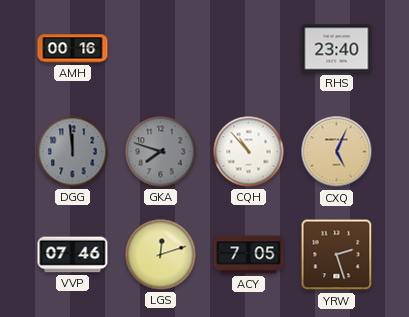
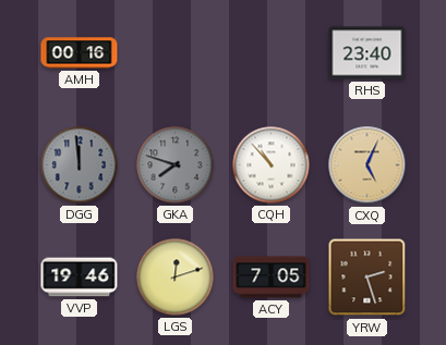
VVP: 07:46 -> 19:46
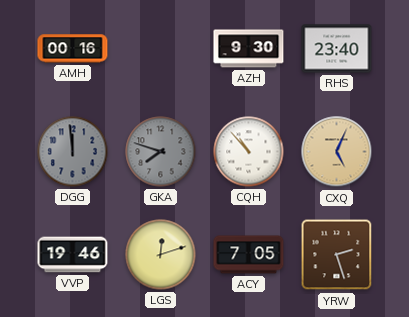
AZH: none -> 9:30
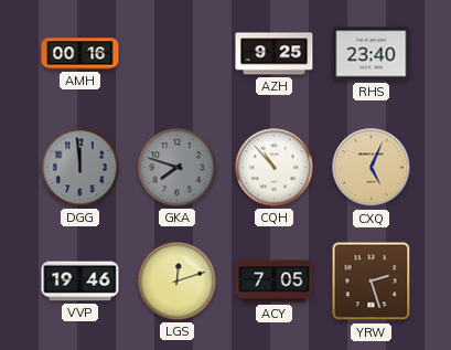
AZH: 9:30 -> 9:25
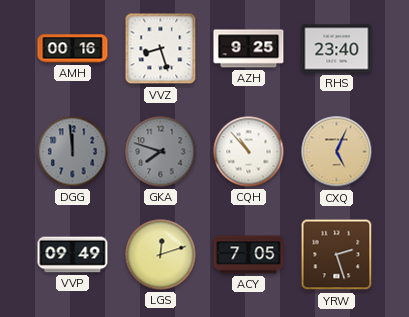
VVZ: none -> 8:27
VVP: 19:46 -> 09:49
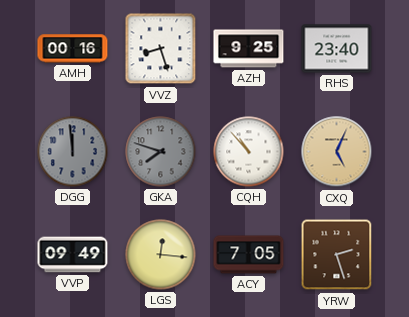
LGS: 12:12 -> 12:16
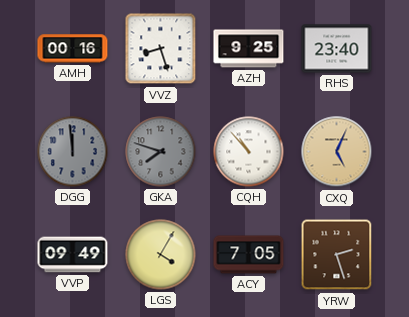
LGS: 12:16 -> 4:05
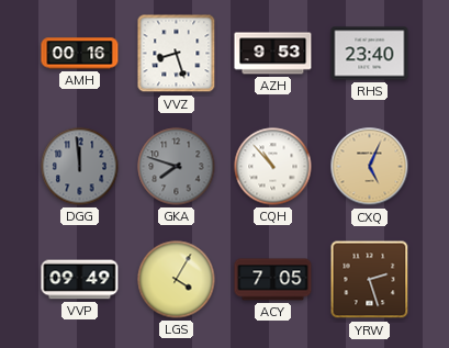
AZH: 9:25 -> 9:53
